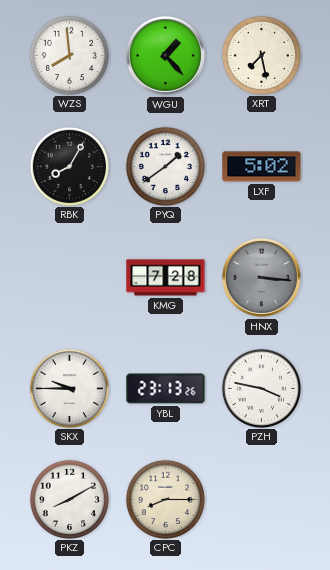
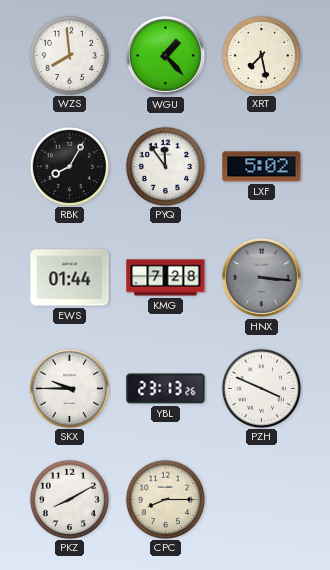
PYQ: 1:39 -> 11:54
EWS: none -> 01:44
PZH: 3:47 -> 3:49
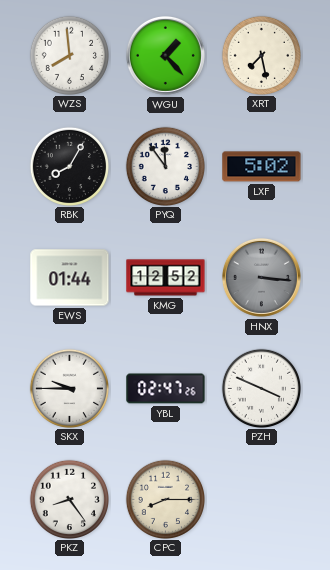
KMG: 7:28 -> 12:52
YBL: 23:13 -> 02:47
PKZ: 8:10 -> 8:24
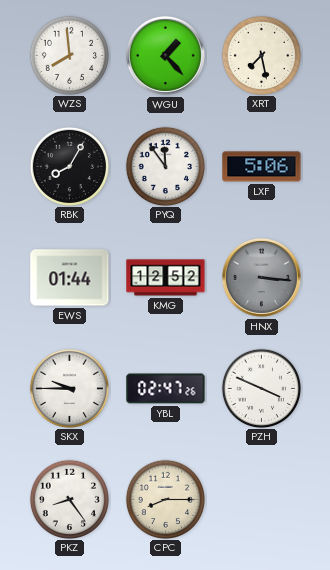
LXF: 5:02 -> 5:06
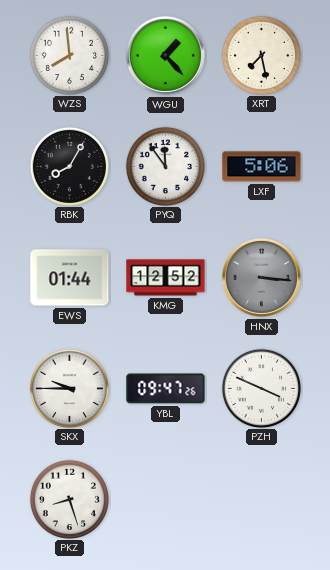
YBL: 02:47 -> 09:47
PKZ: 8:24 -> 8:27
CPC: 8:15 -> none
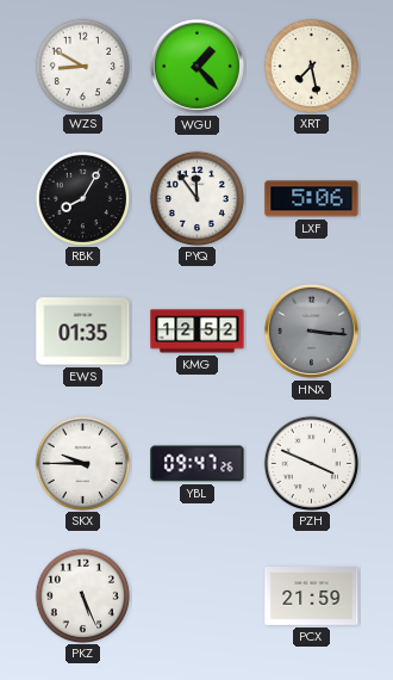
WZS: 7:59 -> 8:50
EWS: 01:44 -> 01:35
PKZ: 8:27 -> 5:26
PCX: none -> 21:59
